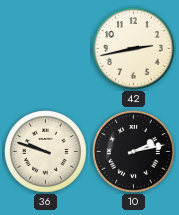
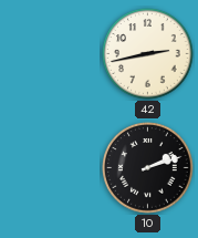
36: 9:48 -> none
10: 2:13 -> 2:12
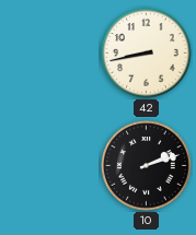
42: 2:43 -> 8:43
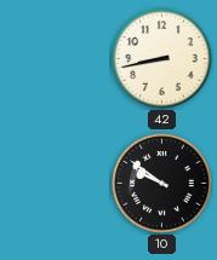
10: 2:12 -> 9:51
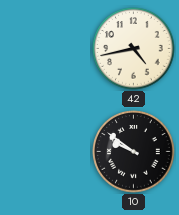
42: 8:43 -> 4:43
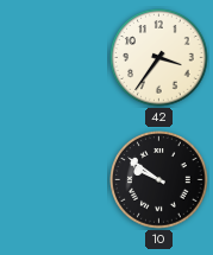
42: 4:43 -> 3:36
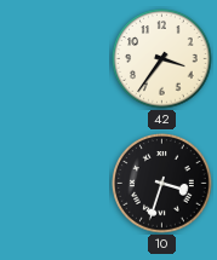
10: 9:51 -> 3:33
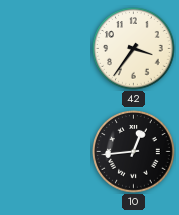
10: 3:33 -> 12:44
